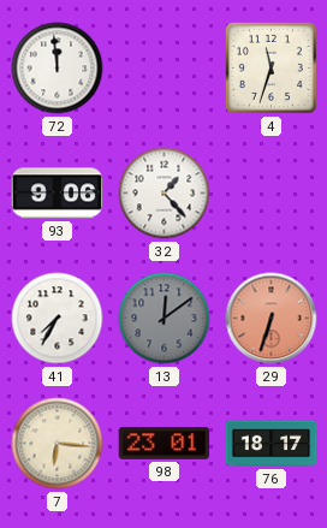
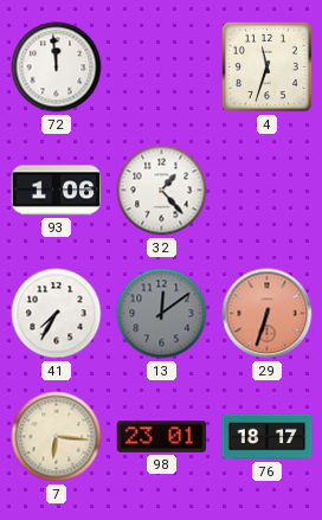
93: 9:06 -> 1:06
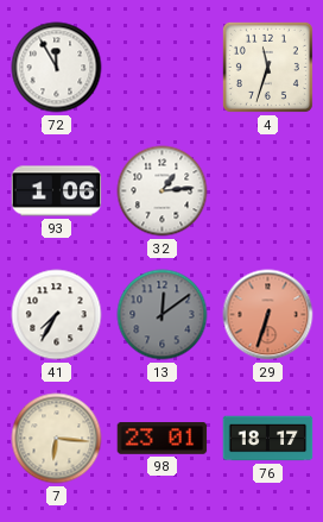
72: 11:59 -> 11:55
32: 1:23 -> 1:14
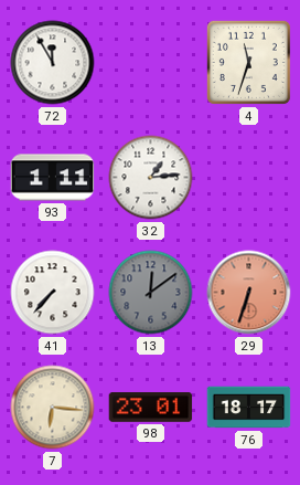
93: 1:06 -> 1:11
41: 7:35 -> 7:37
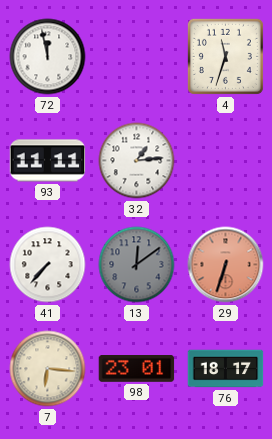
72: 11:55 -> 11:58
93: 1:11 -> 11:11
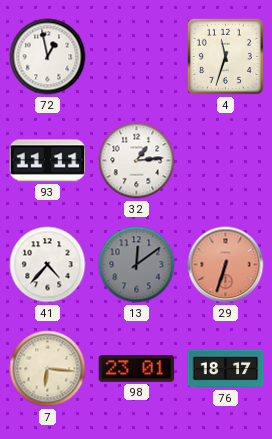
72: 11:58 -> 12:58
41: 7:37 -> 4:37
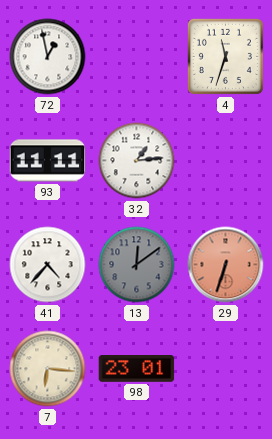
76: 18:17 -> none
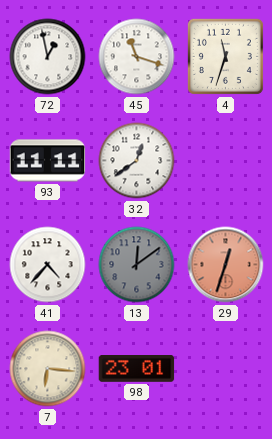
45: none -> 11:18
32: 1:14 -> 12:39
29: 6:33 -> 12:33
